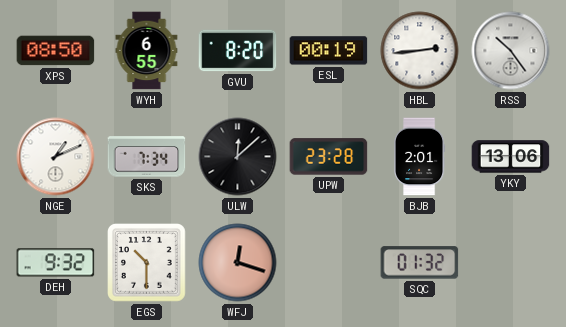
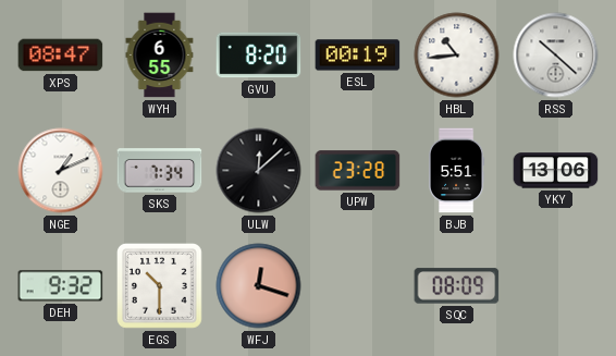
XPS: 08:50 -> 08:47
HBL: 2:44 -> 10:44
RSS: 10:24 -> 10:22
BJB: 2:01 -> 5:51
SQC: 01:32 -> 08:09
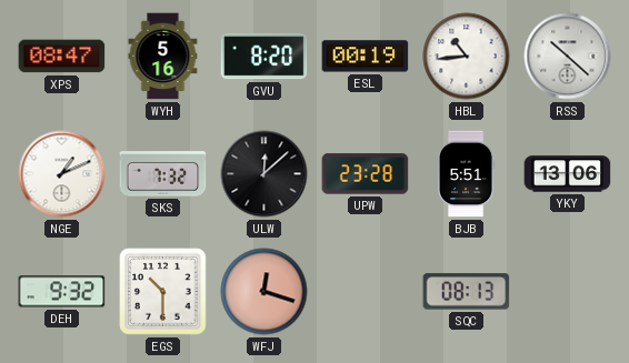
WYH: 6:55 -> 5:16
SKS: 7:34 -> 7:32
SQC: 08:09 -> 08:13
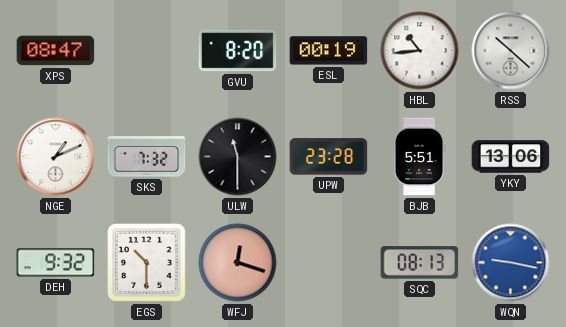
WYH: 5:16 -> none
ULW: 12:08 -> 11:30
WQN: none -> 9:17
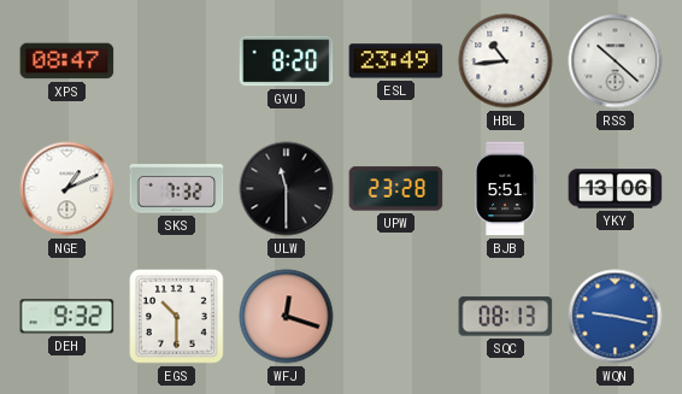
ESL: 00:19 -> 23:49
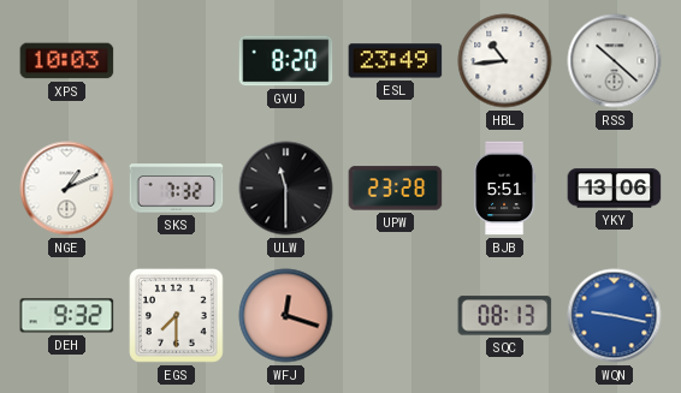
XPS: 08:47 -> 10:03
EGS: 10:30 -> 7:30
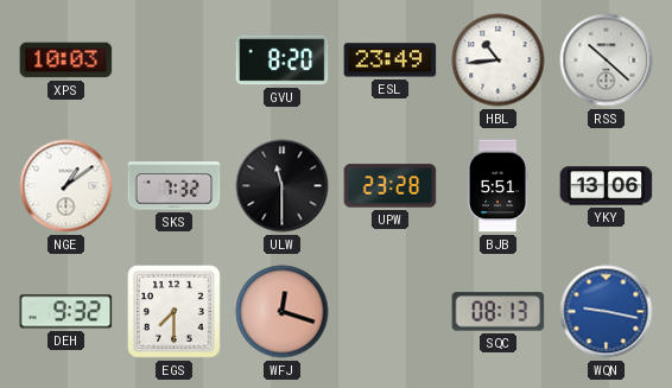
NGE: 1:11 -> 1:09
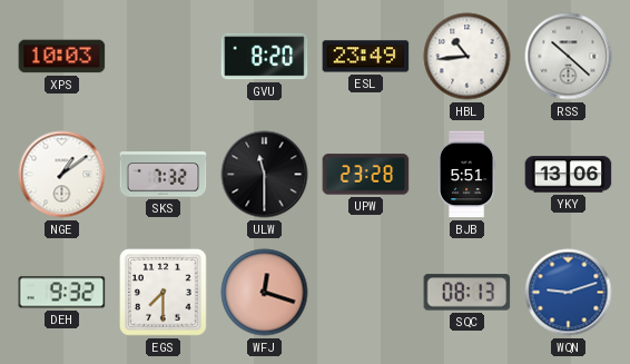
WQN: 9:17 -> 9:12
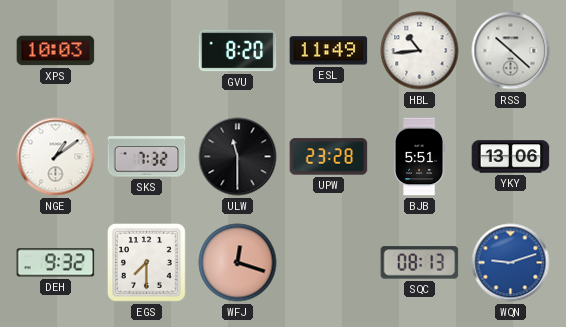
ESL: 23:49 -> 11:49
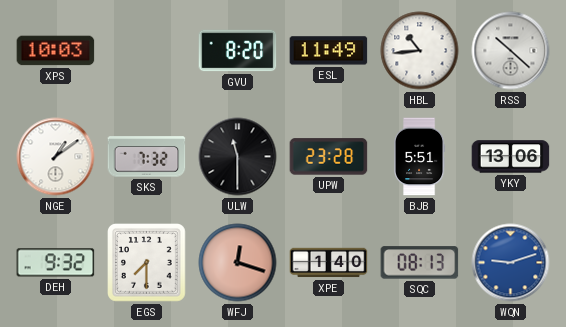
XPE: none -> 1:40
